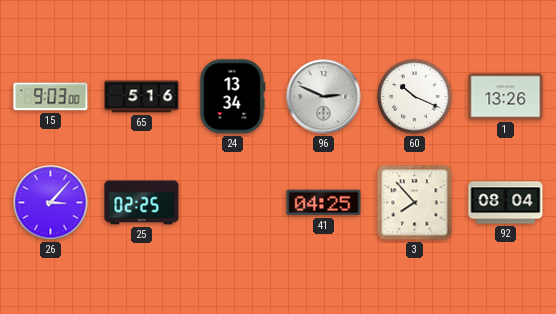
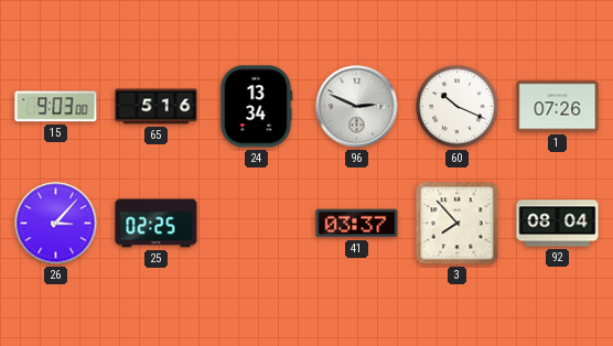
1: 13:26 -> 07:26
41: 04:25 -> 03:37
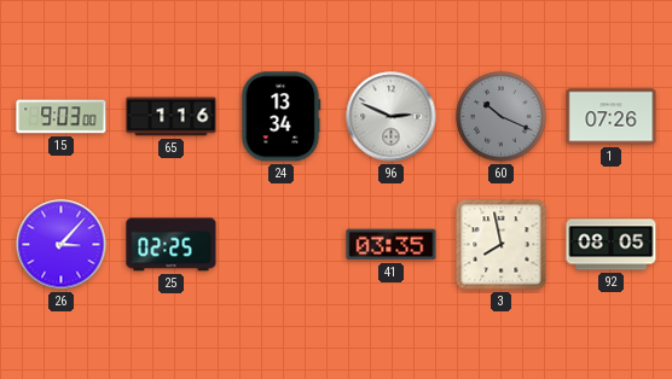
65: 5:16 -> 1:16
60 dial: white -> grey
41: 03:37 -> 03:35
3: 7:53 -> 7:58
92: 08:04 -> 08:05
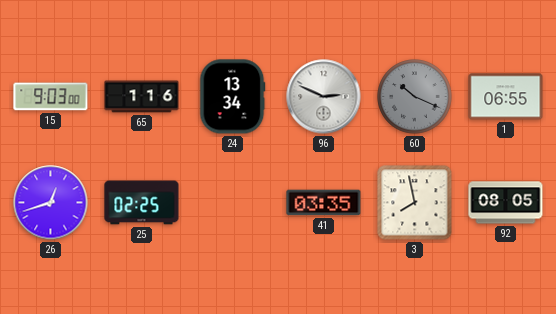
1: 07:26 -> 06:55
26: 3:07 -> 12:42
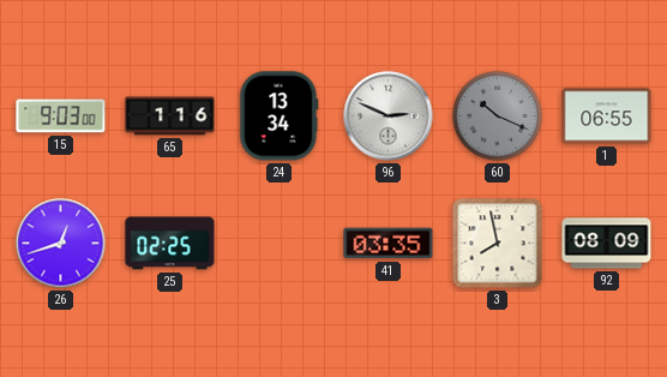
92: 08:05 -> 08:09
